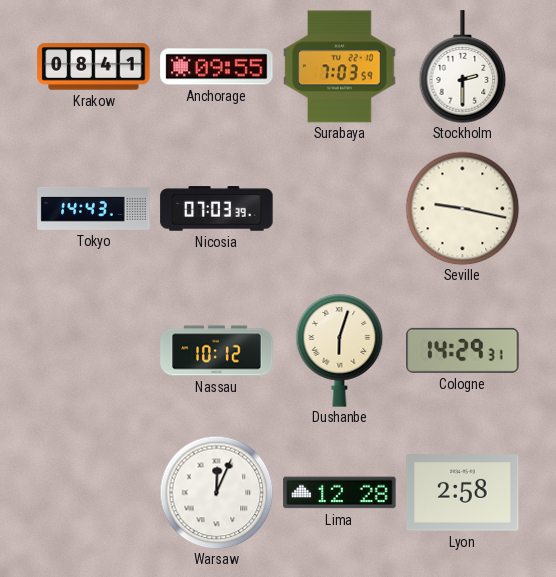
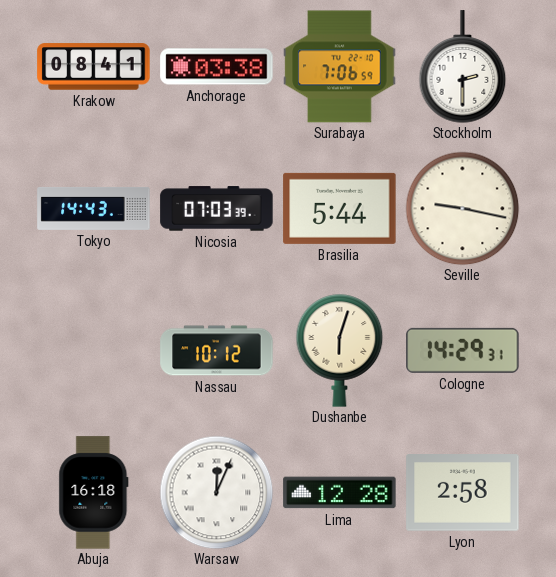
Anchorage: 09:55 -> 03:38
Surabaya: 7:03 -> 7:06
Brasilia: none -> 5:44
Abuja: none -> 16:18
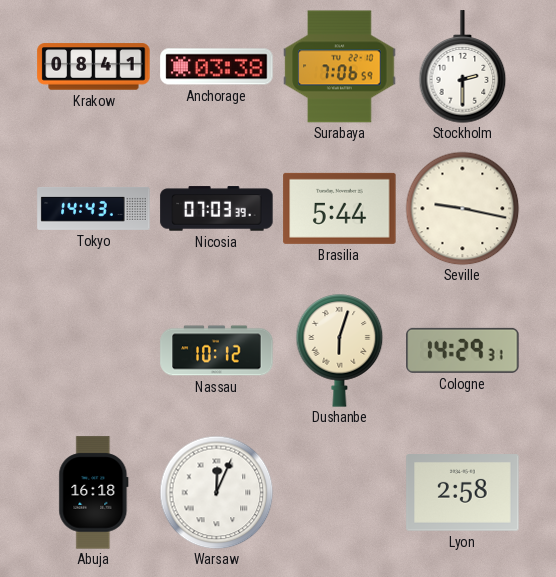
Lima: 12:28 -> none
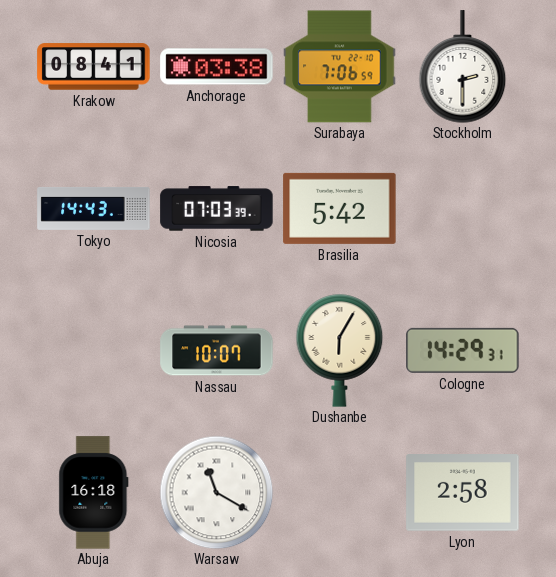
Brasilia: 5:44 -> 5:42
Seville: 9:17 -> none
Nassau: 10:12 -> 10:07
Dushanbe: 6:03 -> 6:05
Warsaw: 12:04 -> 11:20
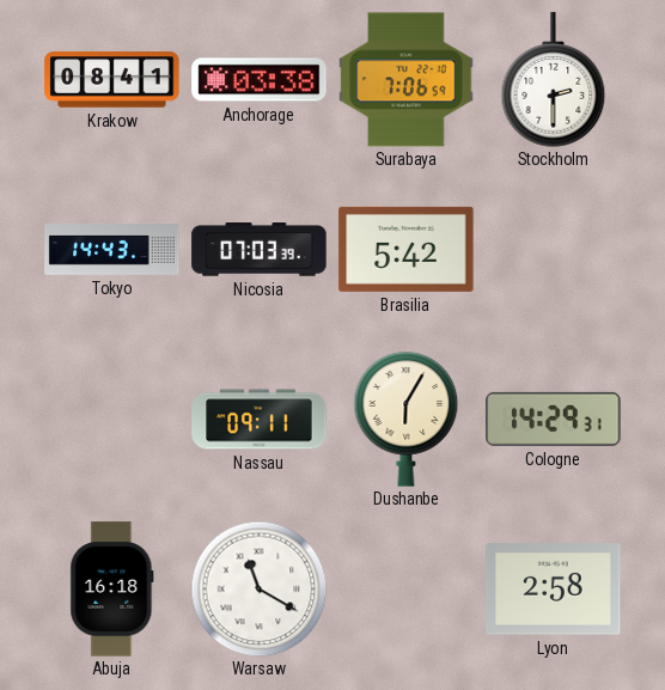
Nassau: 10:07 -> 09:11
